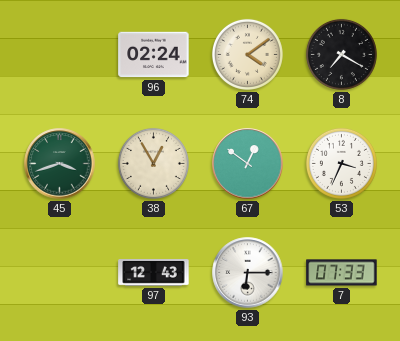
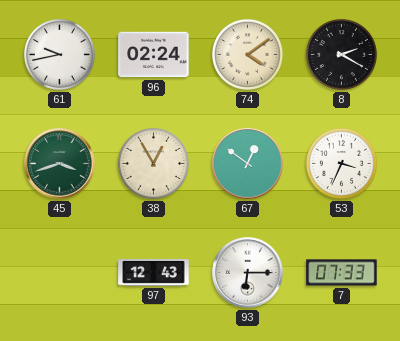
61: none -> 9:43
8: 7:20 -> 2:20
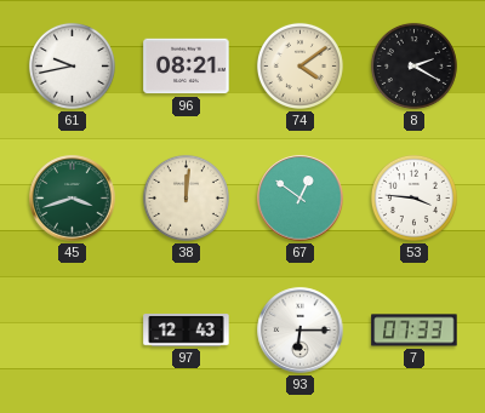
96: 02:24 -> 08:21
38: 12:55 -> 12:01
53: 3:34 -> 3:46
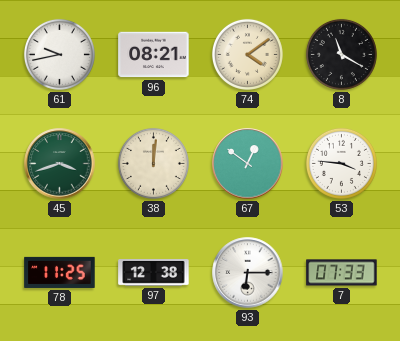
8: 2:20 -> 11:20
78: none -> 11:25
97: 12:43 -> 12:38
